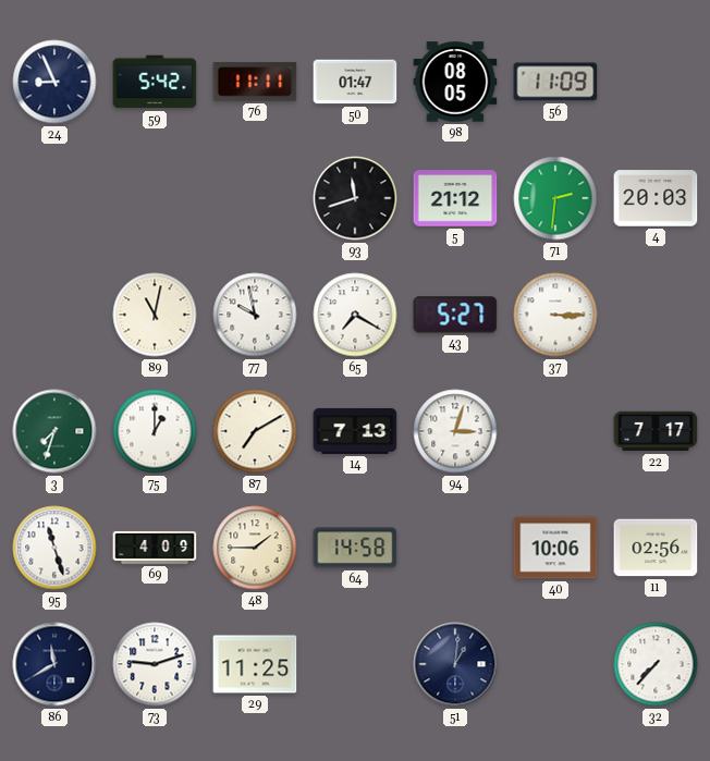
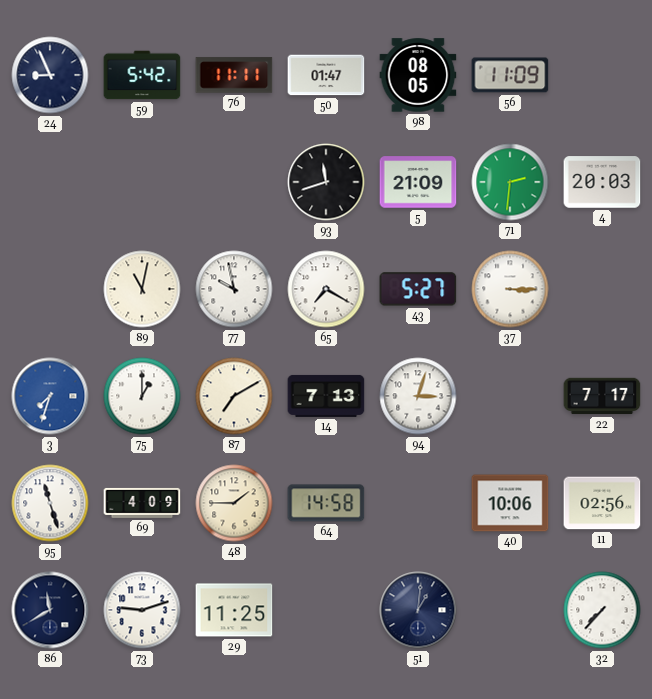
5: 21:12 -> 21:09
3 dial: green -> blue
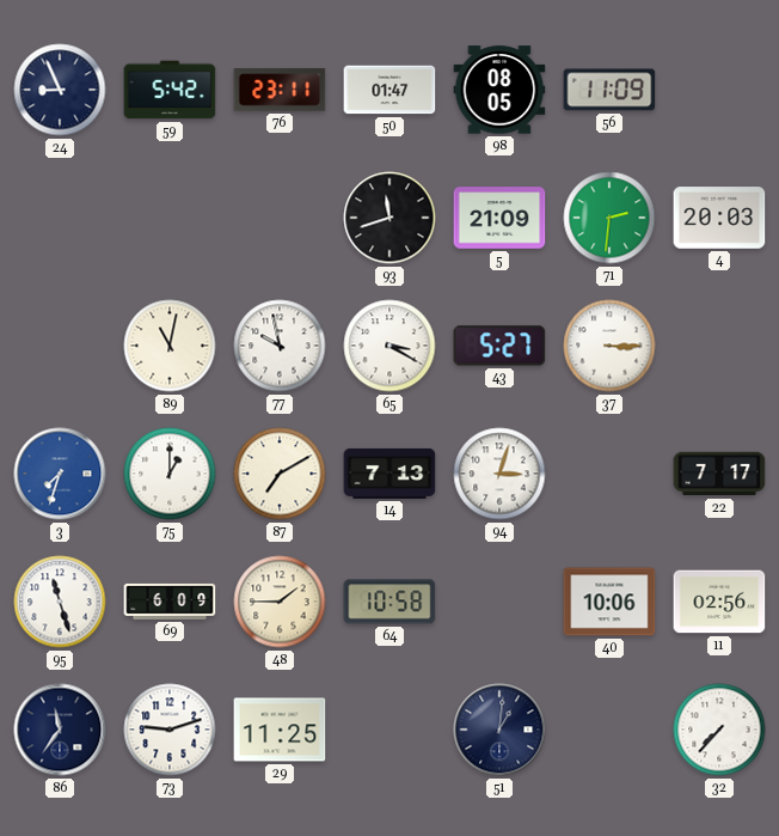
76: 11:11 -> 23:11
65: 7:20 -> 3:20
69: 4:09 -> 6:09
64: 14:58 -> 10:58
86: 11:40 -> 11:36
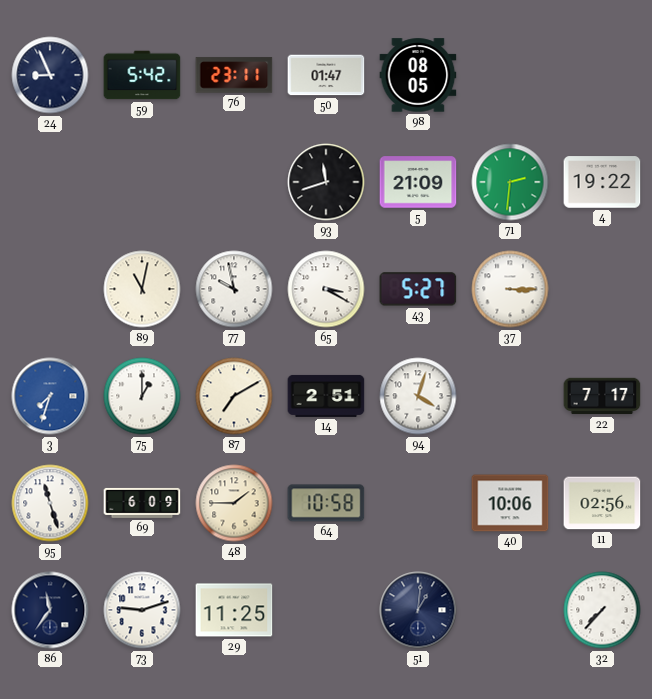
56: 11:09 -> none
4: 20:03 -> 19:22
14: 7:13 -> 2:51
94: 3:03 -> 4:03
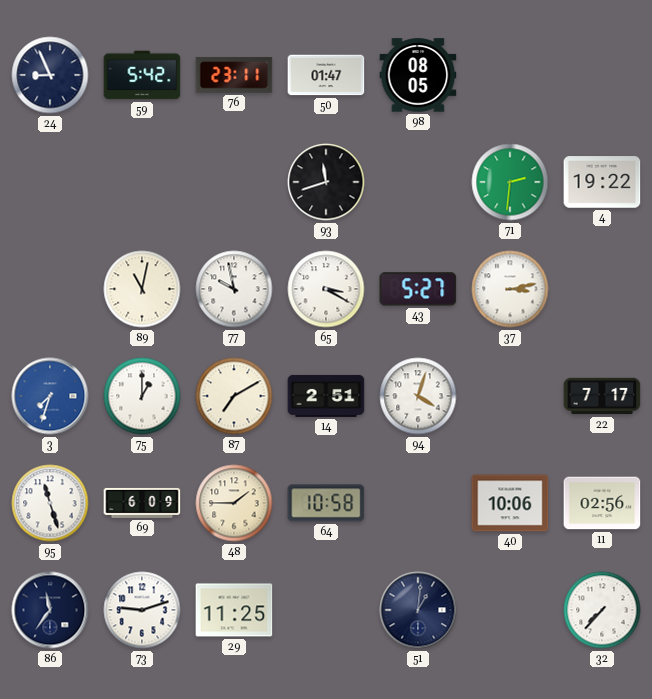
5: 21:09 -> none
37: 3:15 -> 3:13
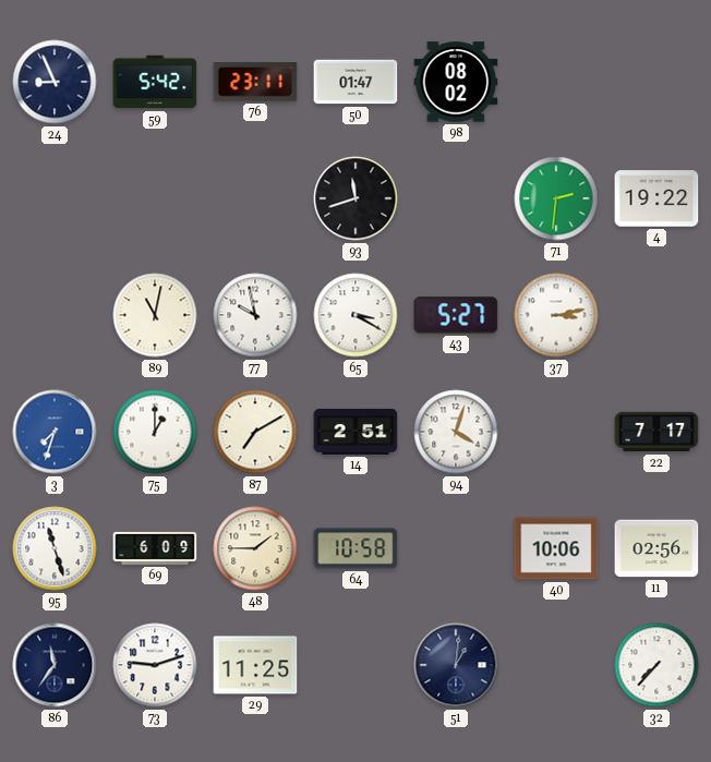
98: 08:05 -> 08:02
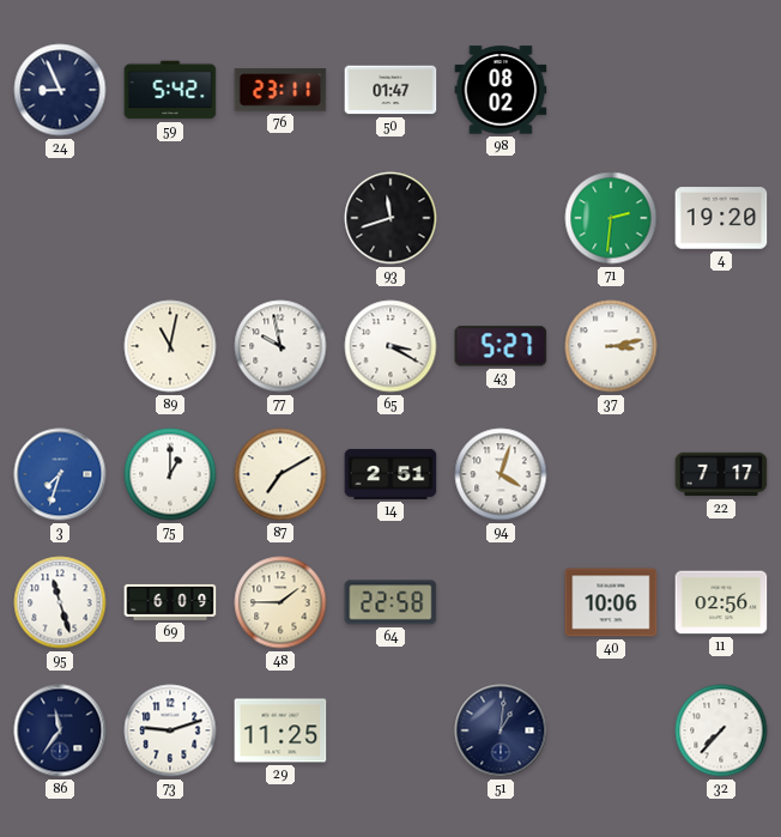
4: 19:22 -> 19:20
64: 10:58 -> 22:58
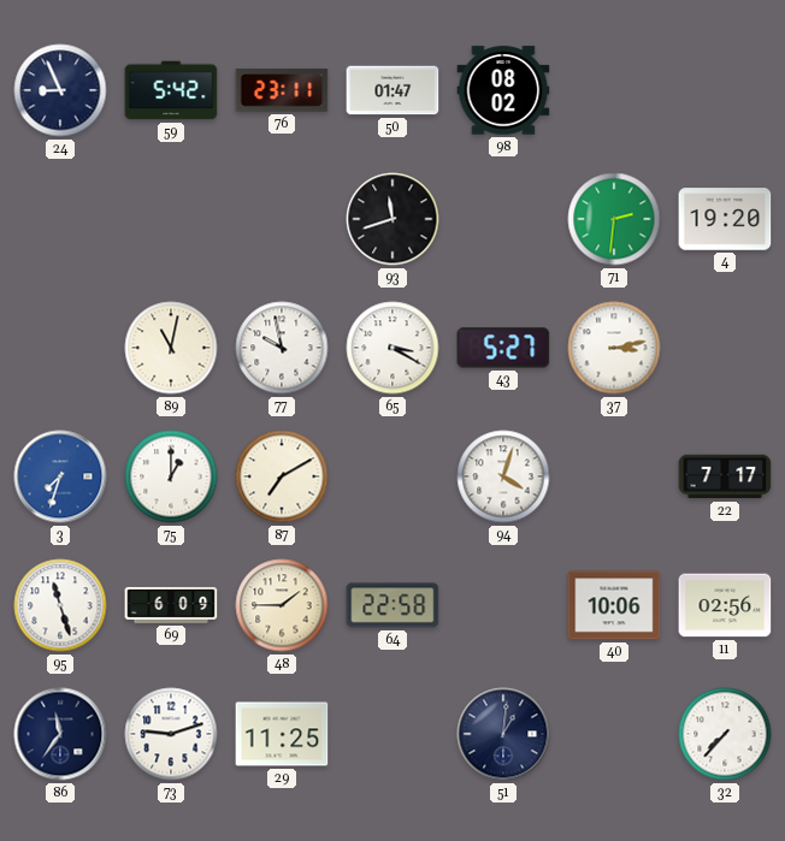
14: 2:51 -> none
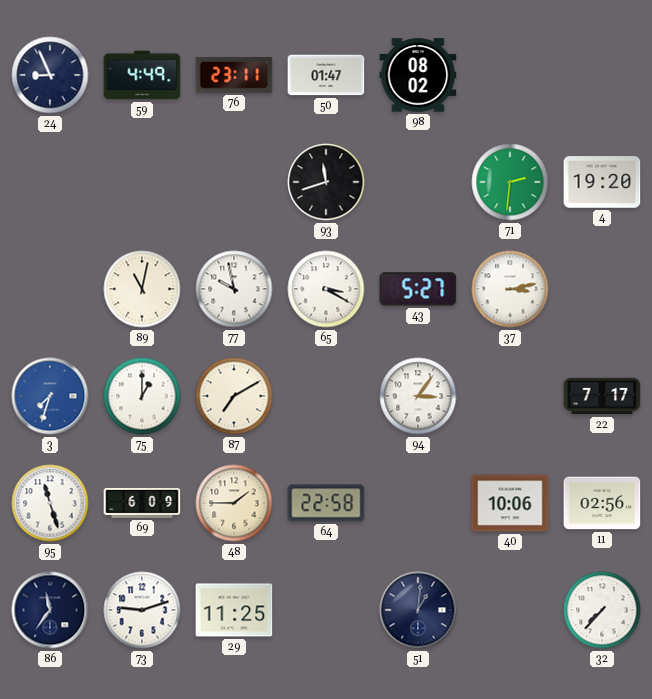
59: 5:42 -> 4:49
94: 4:03 -> 3:06
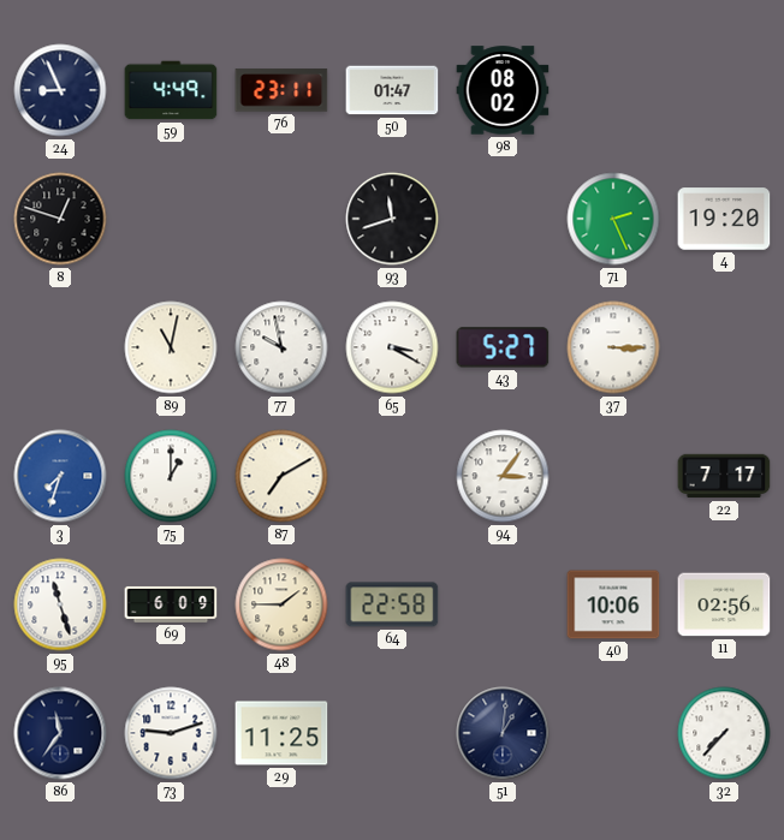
8: none -> 12:48
71: 2:31 -> 2:26
37: 3:13 -> 3:15
